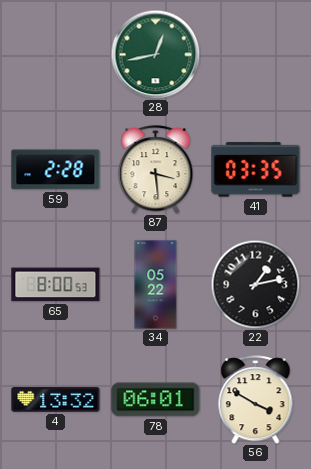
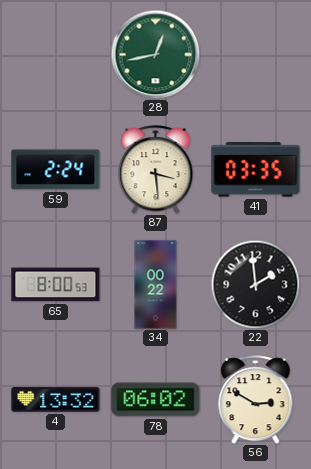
59: 2:28 -> 2:24
34: 05:22 -> 00:22
22: 1:13 -> 1:59
78: 06:01 -> 06:02
56: 3:50 -> 2:50
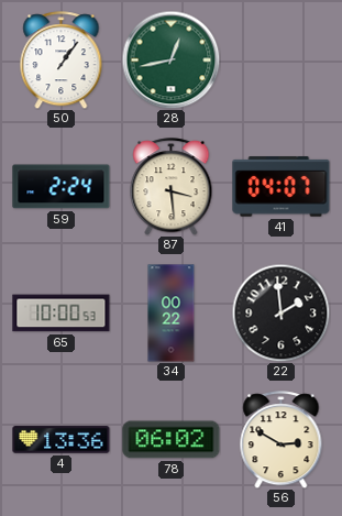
50: none -> 1:06
41: 03:35 -> 04:07
65: 8:00 -> 10:00
4: 13:32 -> 13:36
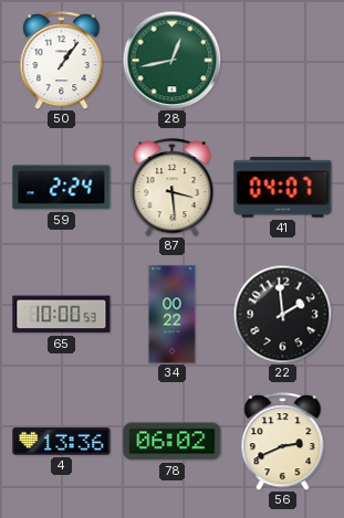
56: 2:50 -> 2:41
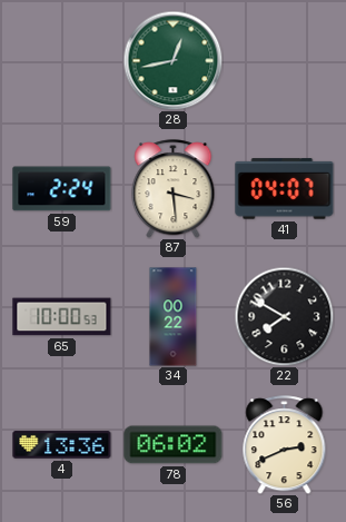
50: 1:06 -> none
22: 1:59 -> 7:50
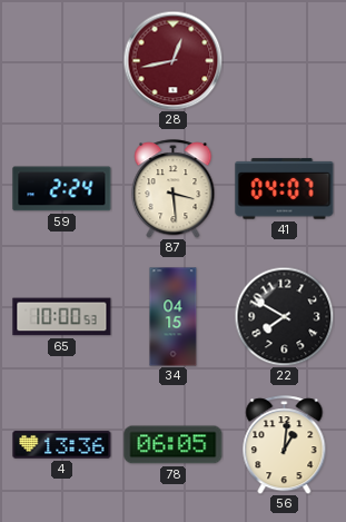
28 dial: green -> burgundy
34: 00:22 -> 04:15
78: 06:02 -> 06:05
56: 2:41 -> 1:01
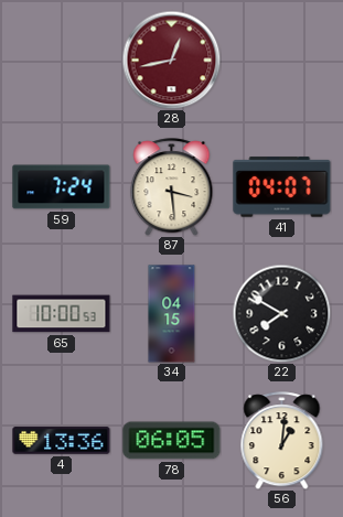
59: 2:24 -> 7:24
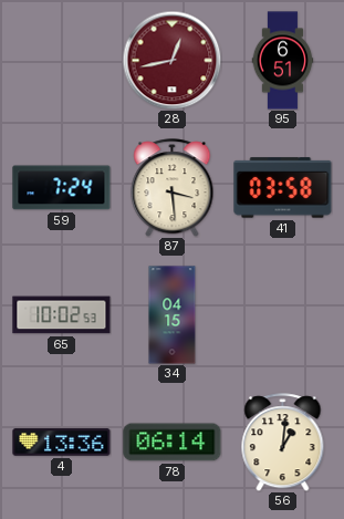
95: none -> 6:51
41: 04:07 -> 03:58
65: 10:00 -> 10:02
22: 7:50 -> none
78: 06:05 -> 06:14
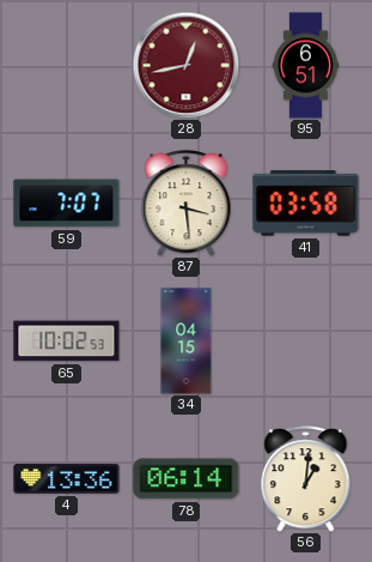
59: 7:24 -> 7:07
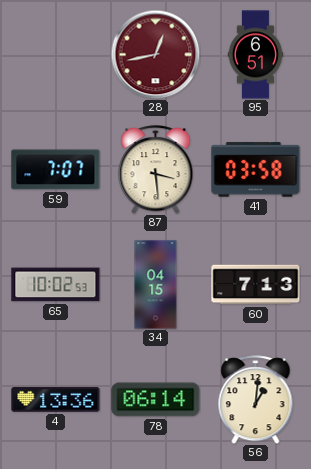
60: none -> 7:13
